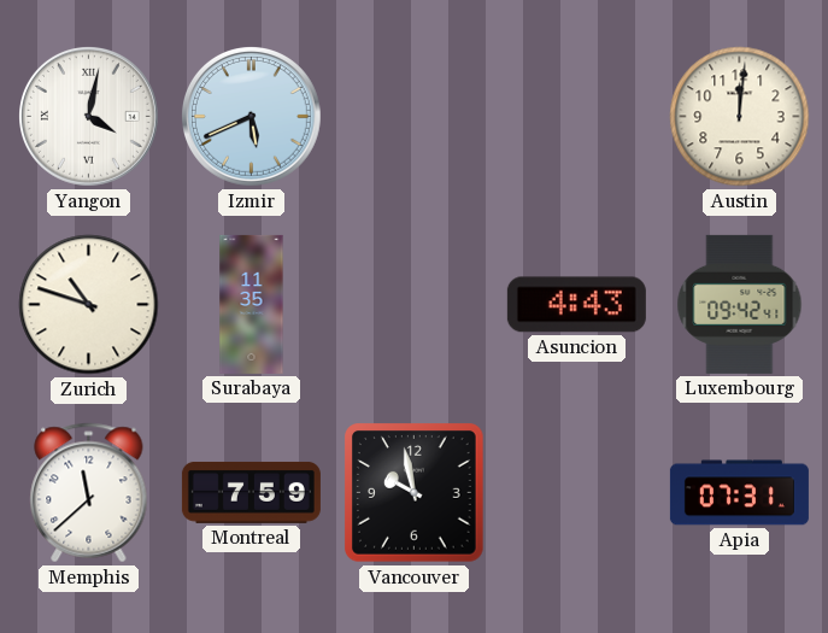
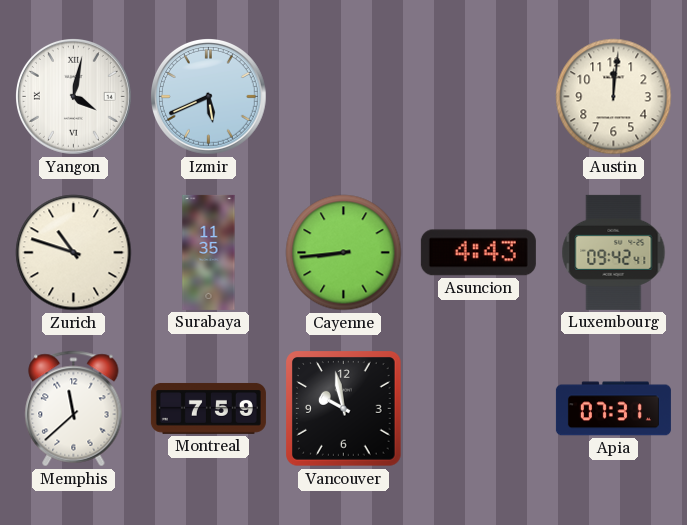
Cayenne: none -> 8:44
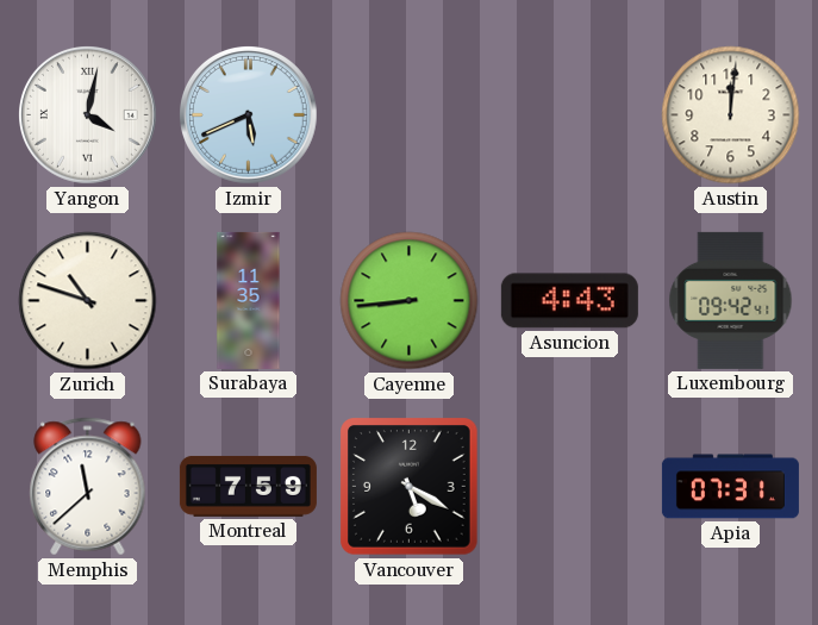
Vancouver: 9:58 -> 5:20
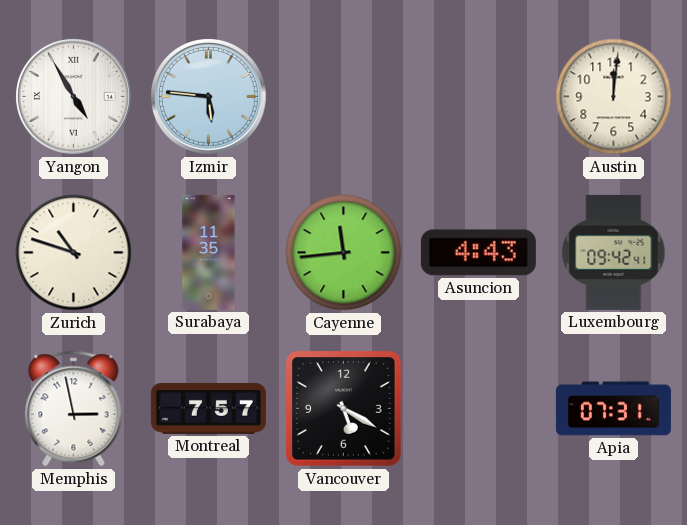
Yangon: 4:02 -> 4:55
Izmir: 5:41 -> 5:46
Cayenne: 8:44 -> 11:44
Memphis: 11:38 -> 2:58
Montreal: 7:59 -> 7:57
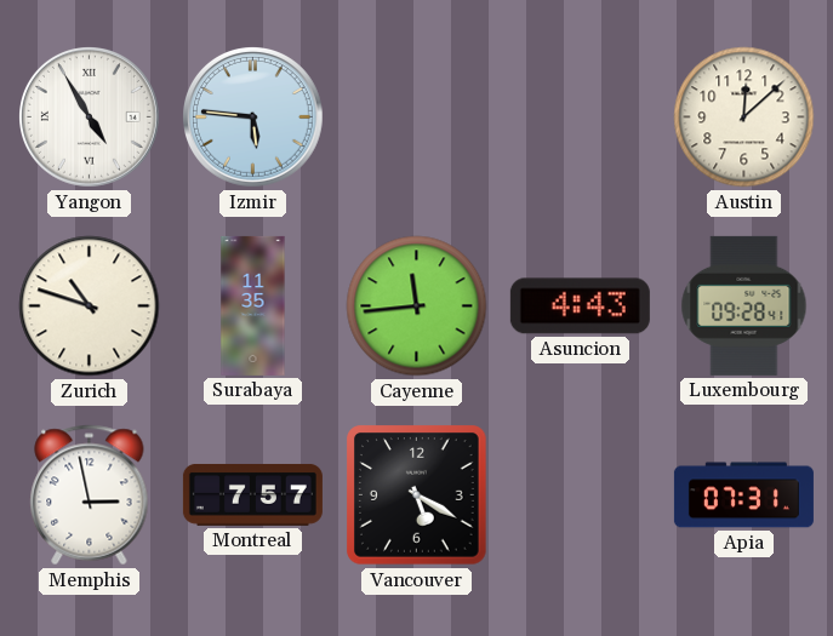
Austin: 12:01 -> 12:08
Luxembourg: 09:42 -> 09:28
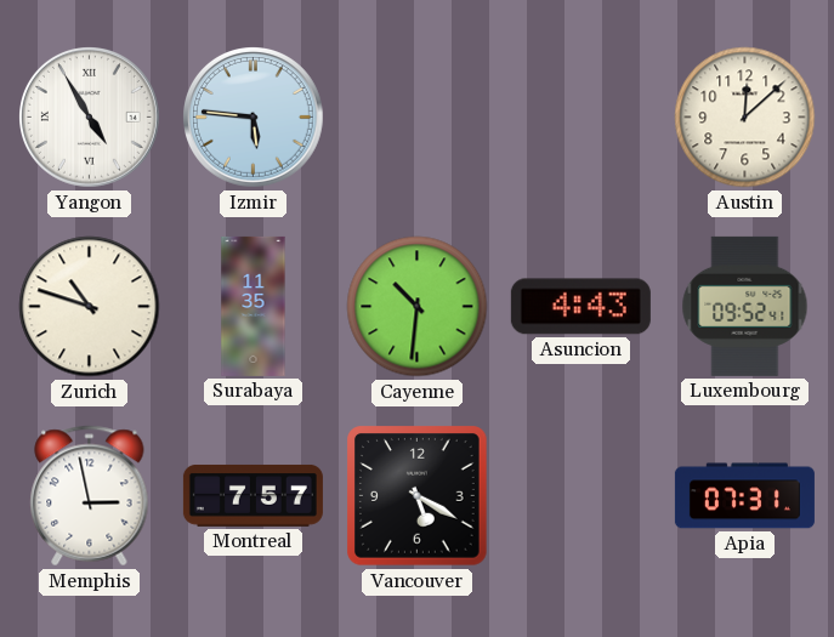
Cayenne: 11:44 -> 10:31
Luxembourg: 09:28 -> 09:52
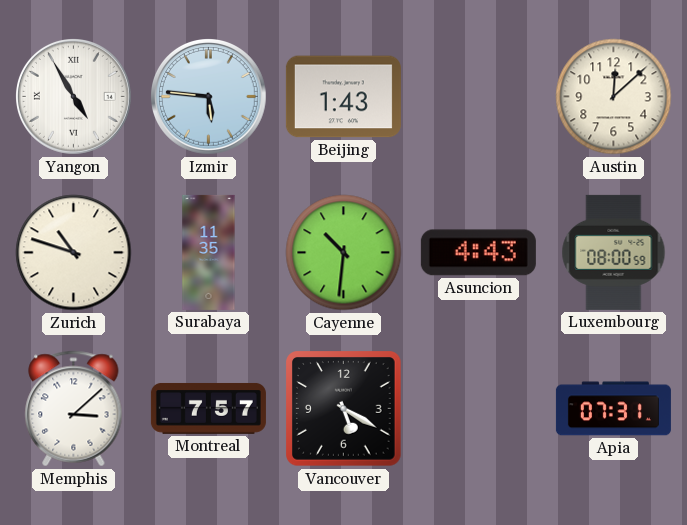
Beijing: none -> 1:43
Luxembourg: 09:52 -> 08:00
Memphis: 2:58 -> 3:08
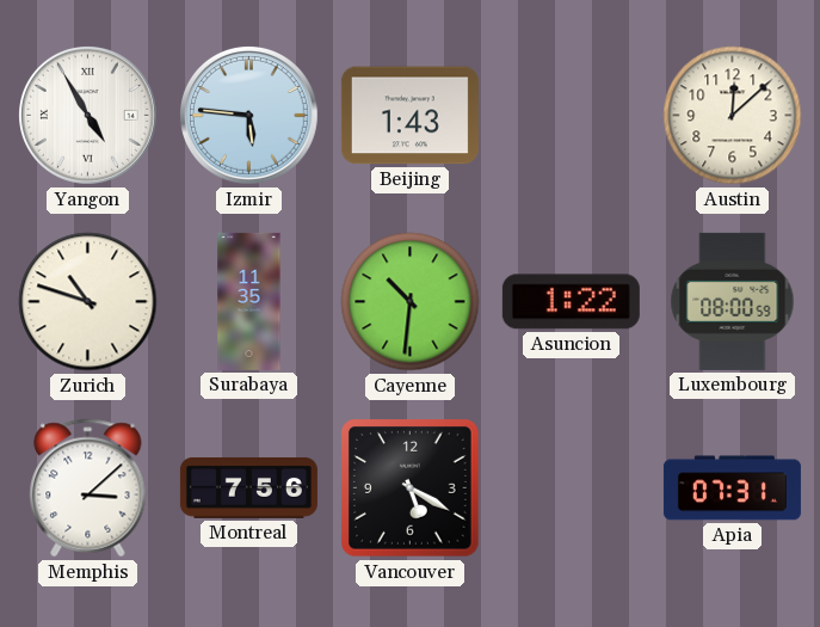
Asuncion: 4:43 -> 1:22
Montreal: 7:57 -> 7:56
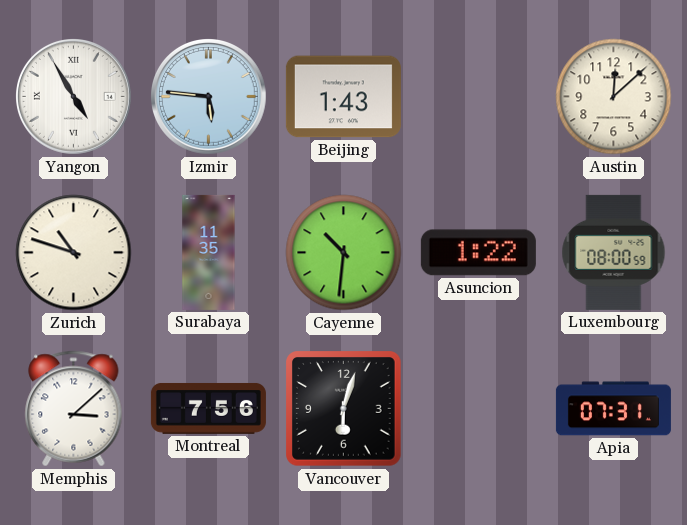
Vancouver: 5:20 -> 6:03
